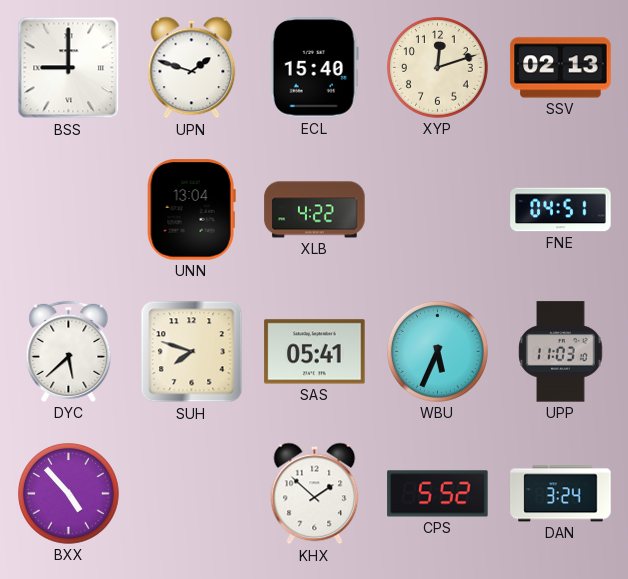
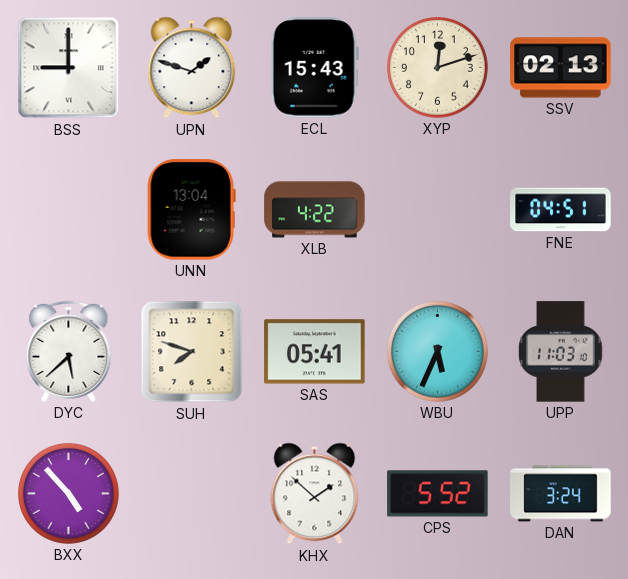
ECL: 15:40 -> 15:43
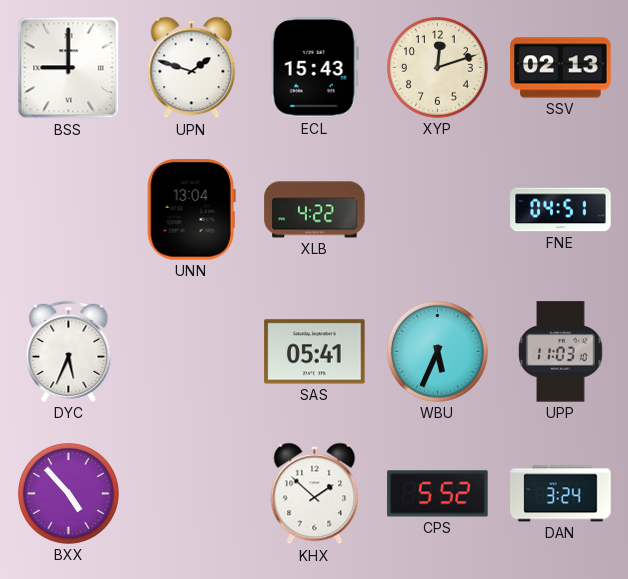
DYC: 5:38 -> 5:34
SUH: 7:48 -> none
